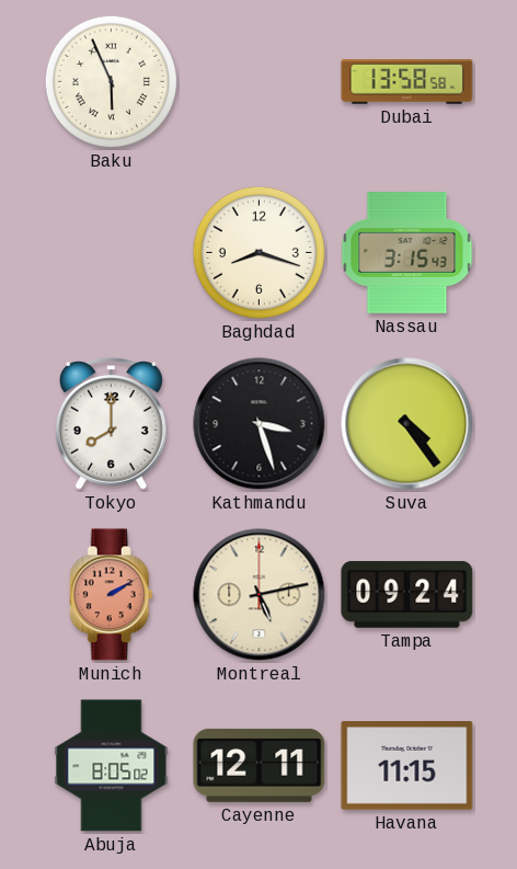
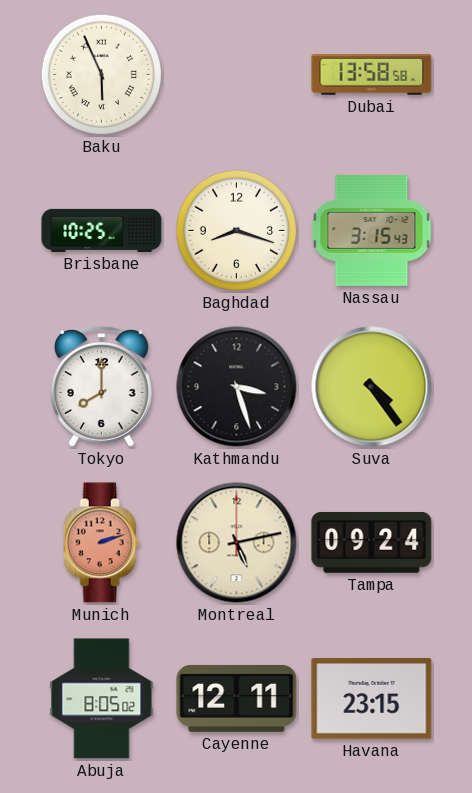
Brisbane: none -> 10:25
Munich: 2:10 -> 2:12
Havana: 11:15 -> 23:15
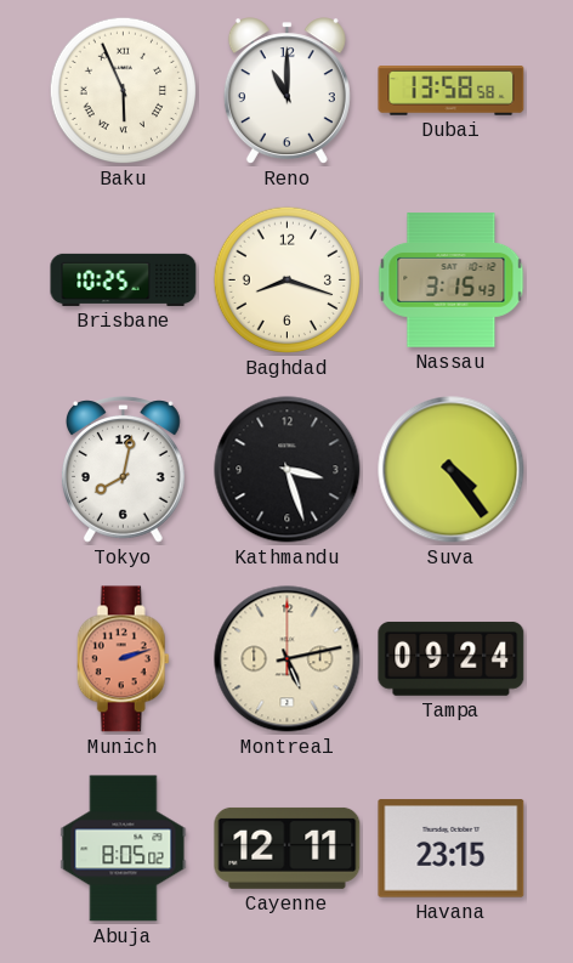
Reno: none -> 11:00
Tokyo: 8:00 -> 8:02
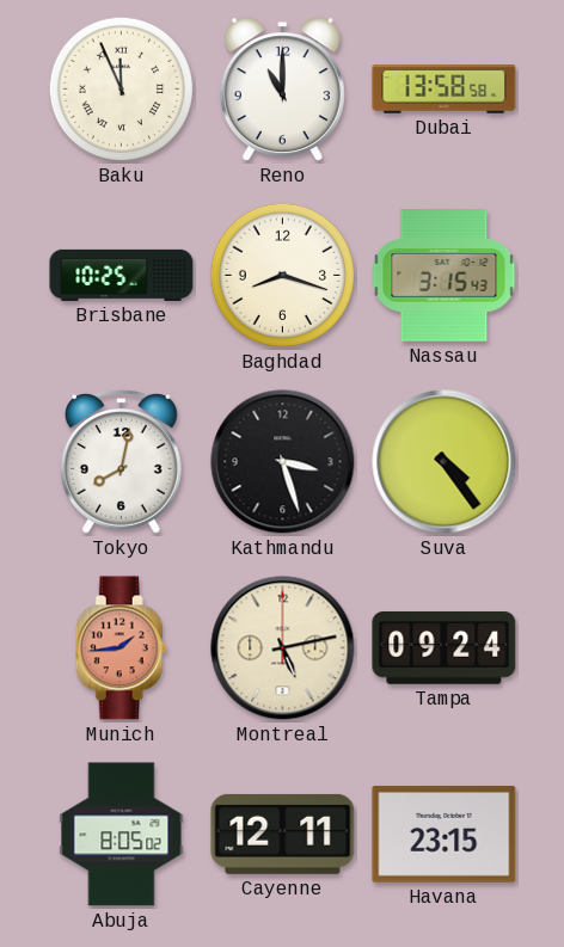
Baku: 5:56 -> 11:56
Munich: 2:12 -> 1:44
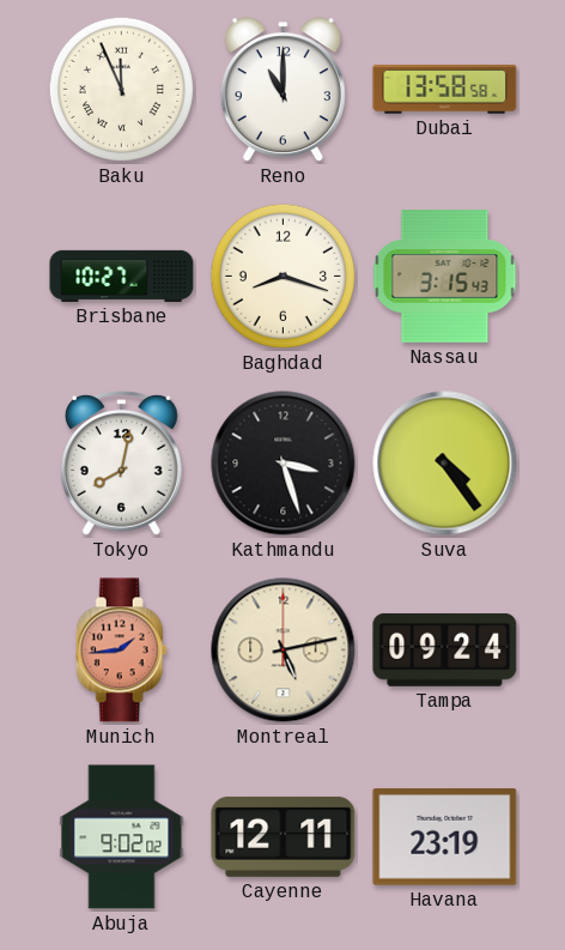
Brisbane: 10:25 -> 10:27
Abuja: 8:05 -> 9:02
Havana: 23:15 -> 23:19
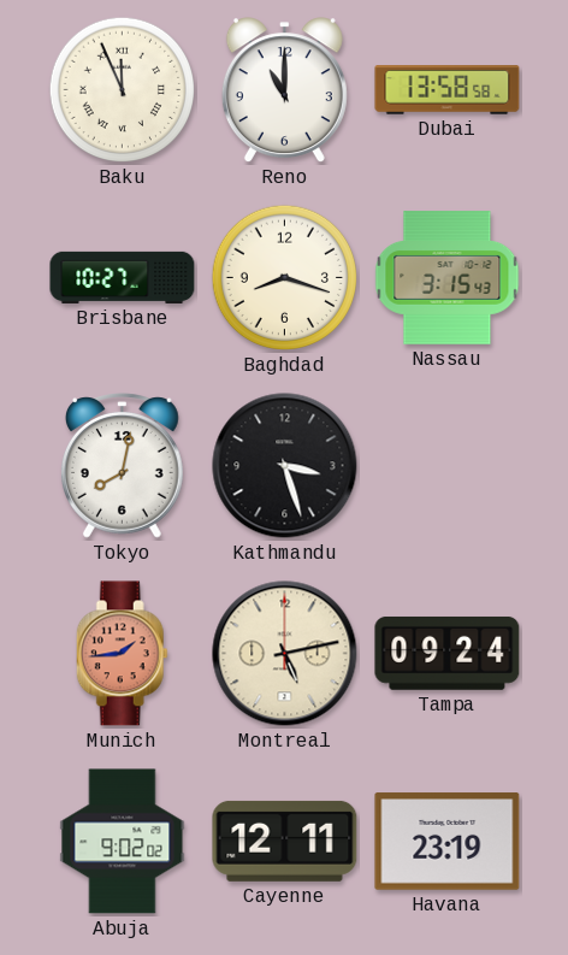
Suva: 4:24 -> none
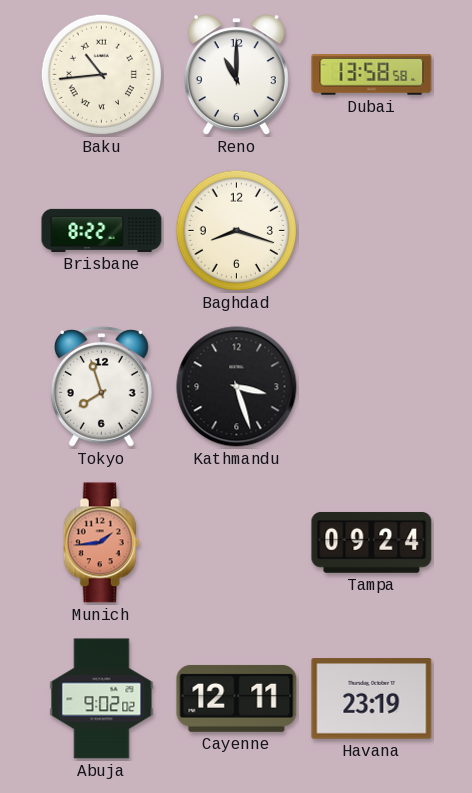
Baku: 11:56 -> 10:44
Brisbane: 10:27 -> 8:22
Nassau: 3:15 -> none
Tokyo: 8:02 -> 7:57
Montreal: 5:13 -> none
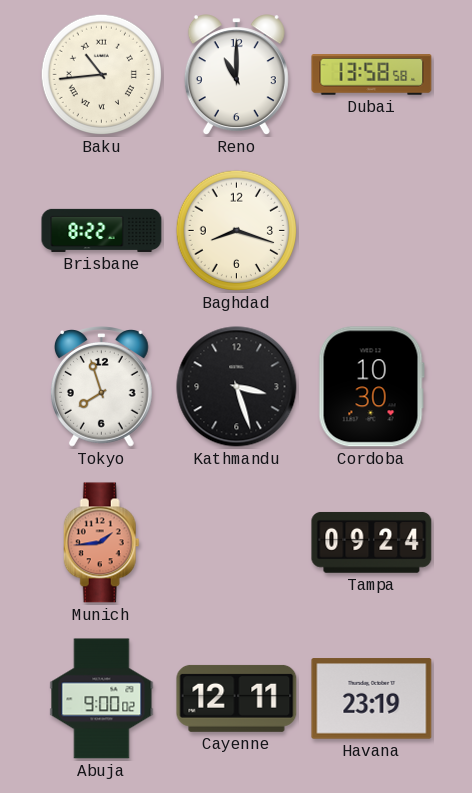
Cordoba: none -> 10:30
Abuja: 9:02 -> 9:00
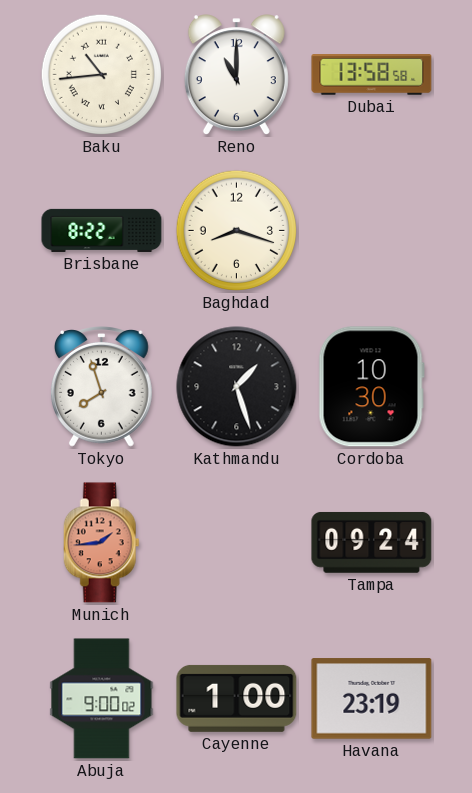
Kathmandu: 3:27 -> 1:27
Cayenne: 12:11 -> 1:00
